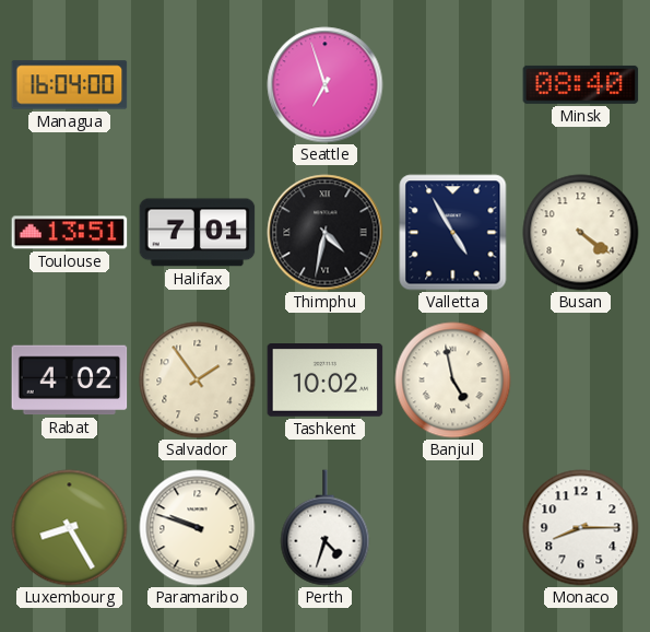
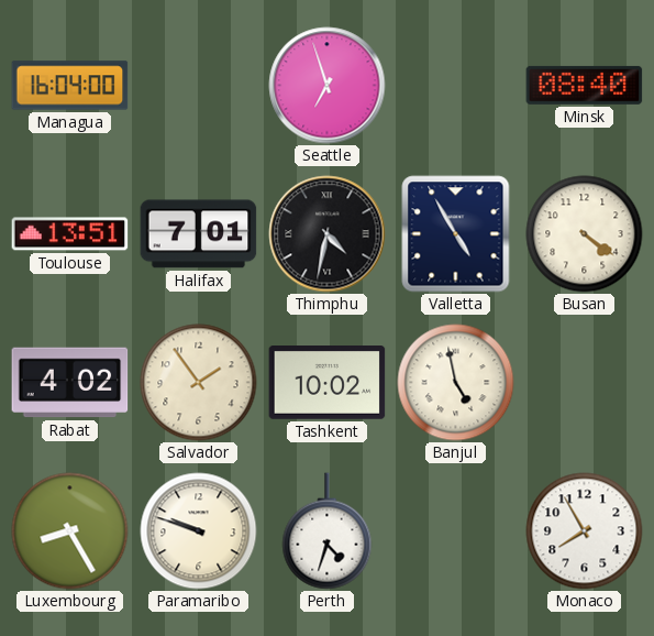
Monaco: 8:15 -> 7:55
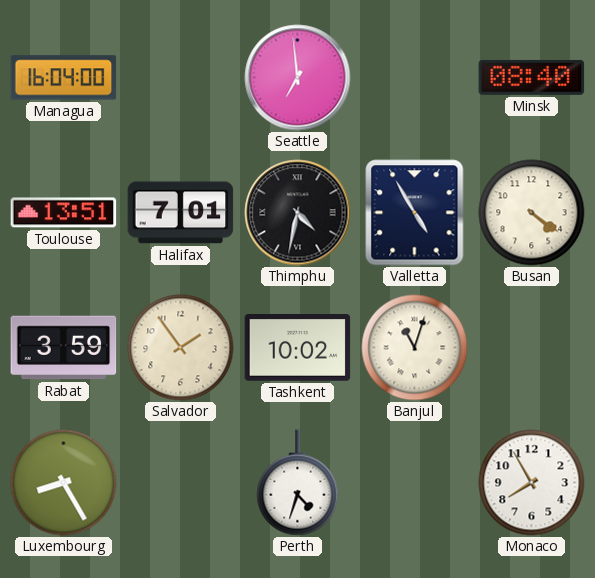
Seattle: 6:57 -> 6:59
Rabat: 4:02 -> 3:59
Banjul: 4:58 -> 11:03
Paramaribo: 9:48 -> none
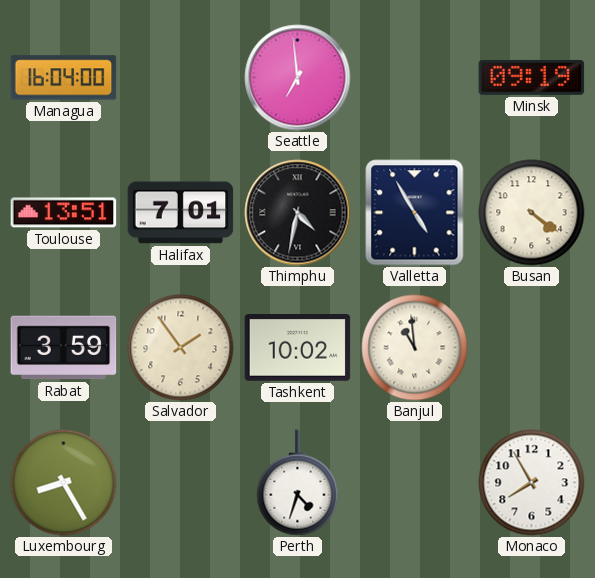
Minsk: 08:40 -> 09:19
Banjul: 11:03 -> 10:59
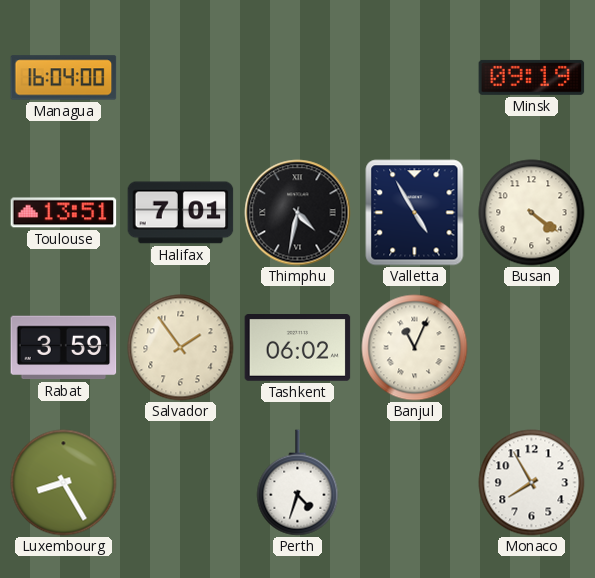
Seattle: 6:59 -> none
Tashkent: 10:02 -> 06:02
Banjul: 10:59 -> 11:04
